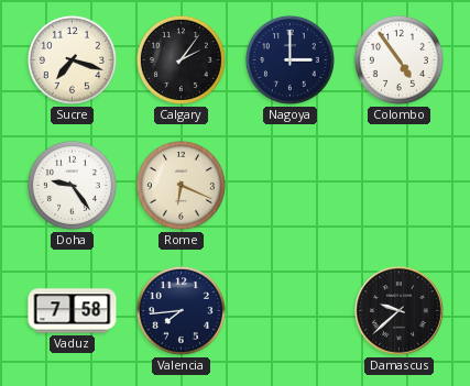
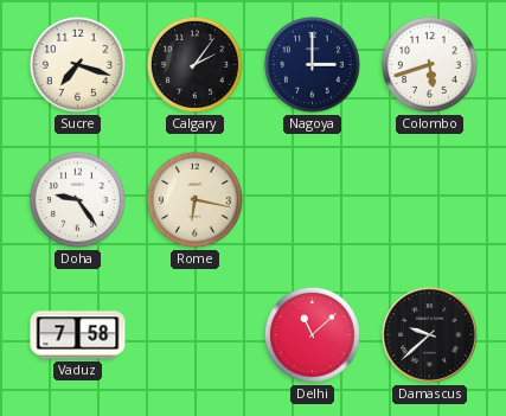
Colombo: 4:54 -> 5:42
Rome: 6:19 -> 6:17
Valencia: 7:44 -> none
Delhi: none -> 11:08
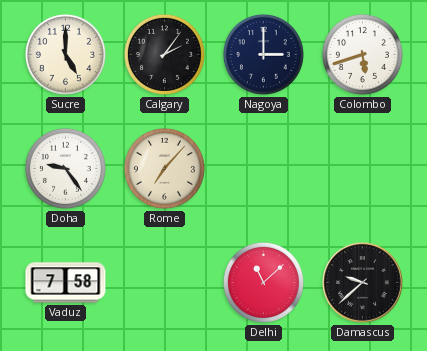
Sucre: 7:18 -> 5:00
Rome: 6:17 -> 7:07
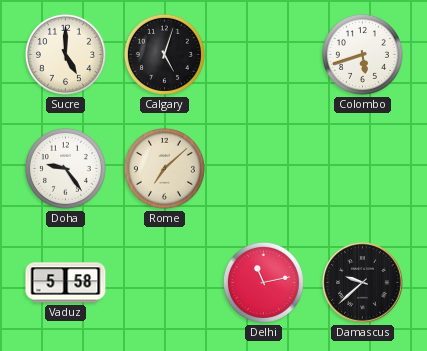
Calgary: 2:06 -> 5:03
Nagoya: 3:00 -> none
Rome: 7:07 -> 7:08
Vaduz: 7:58 -> 5:58
Delhi: 11:08 -> 11:13
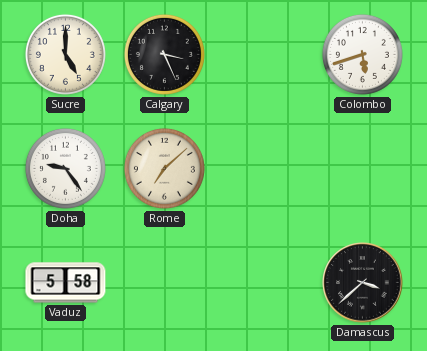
Calgary: 5:03 -> 3:26
Delhi: 11:13 -> none
Damascus: 9:38 -> 3:38
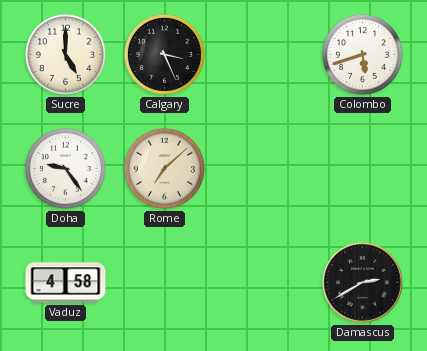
Vaduz: 5:58 -> 4:58
Damascus: 3:38 -> 2:40
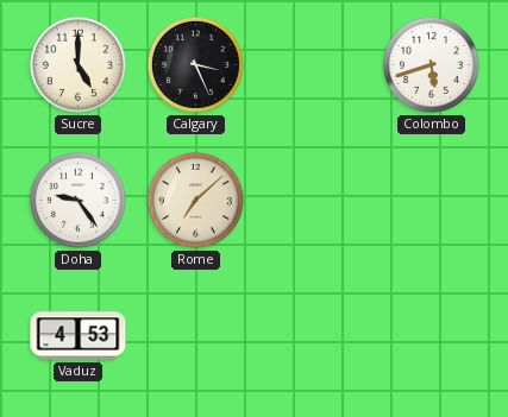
Vaduz: 4:58 -> 4:53
Damascus: 2:40 -> none
